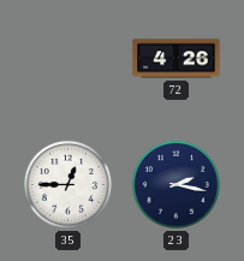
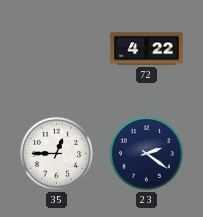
72: 4:26 -> 4:22
23: 2:17 -> 2:21
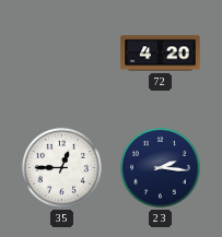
72: 4:22 -> 4:20
23: 2:21 -> 2:16
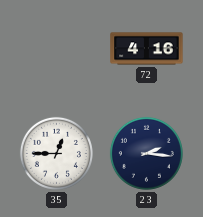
72: 4:20 -> 4:16
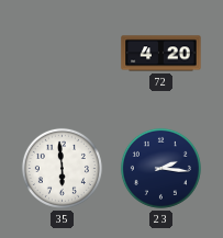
72: 4:16 -> 4:20
35: 12:45 -> 5:59
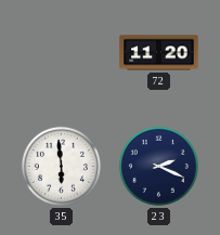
72: 4:20 -> 11:20
23: 2:16 -> 2:19
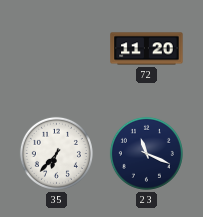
35: 5:59 -> 6:37
23: 2:19 -> 11:19
